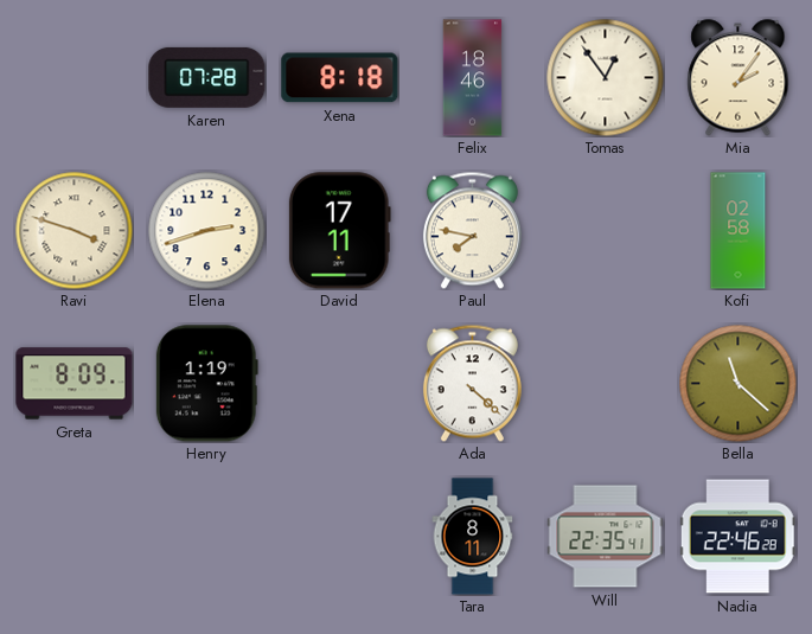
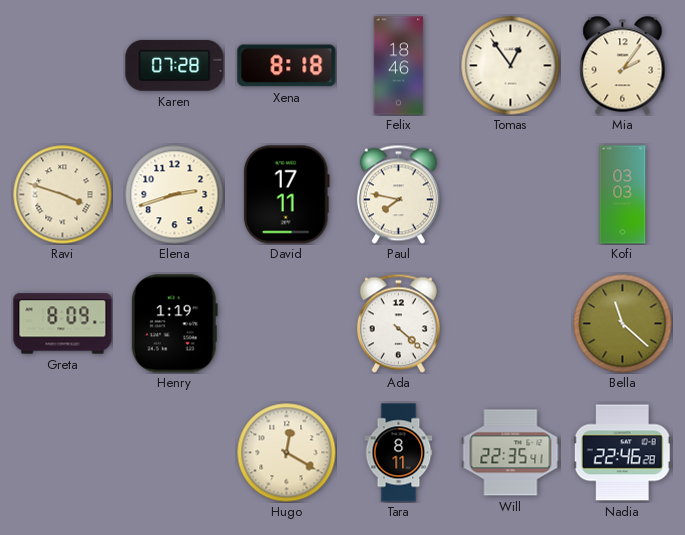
Kofi: 02:58 -> 03:03
Hugo: none -> 12:20
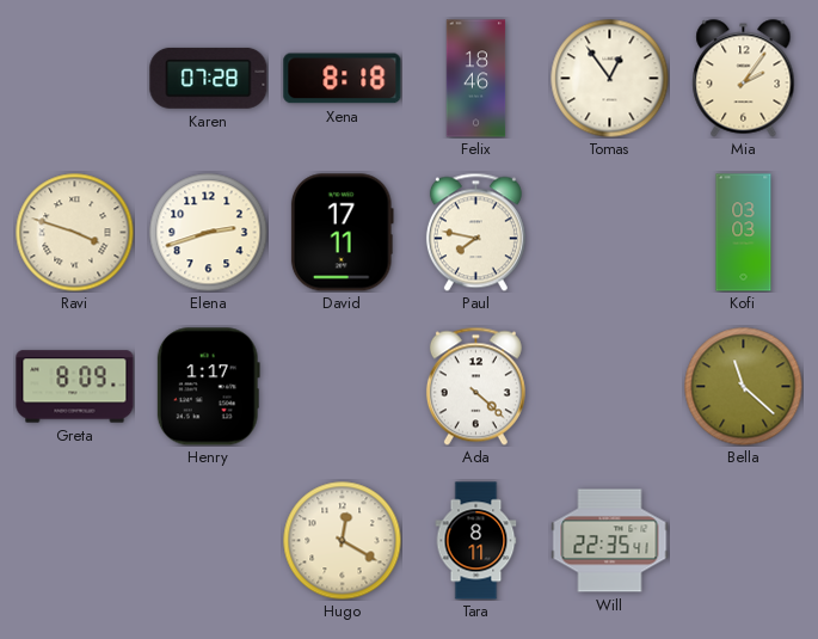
Henry: 1:19 -> 1:17
Nadia: 22:46 -> none
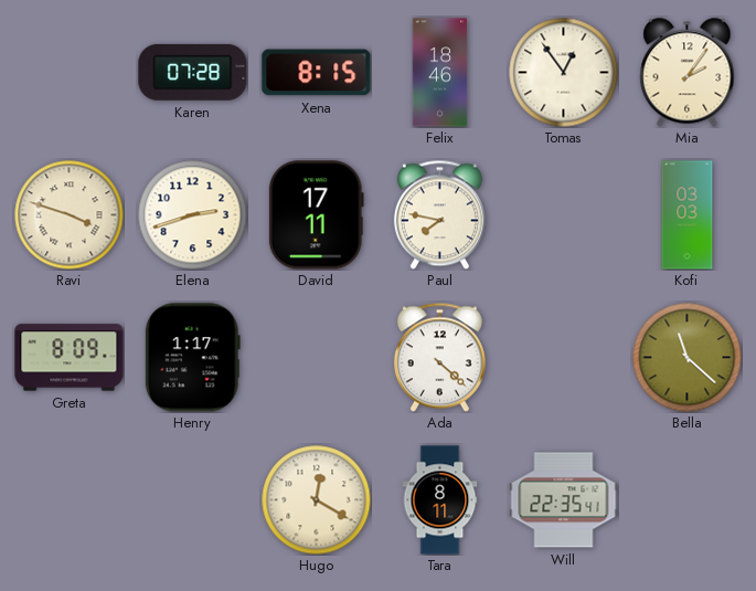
Xena: 8:18 -> 8:15
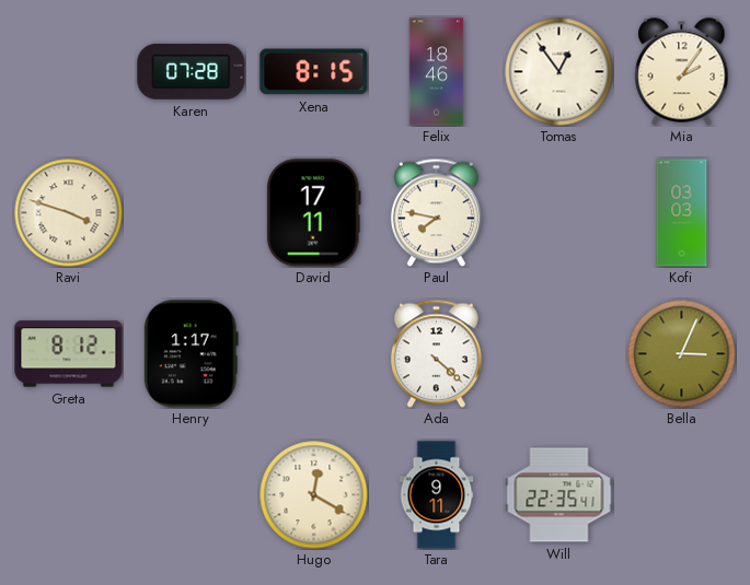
Elena: 2:42 -> none
Greta: 8:09 -> 8:12
Bella: 11:22 -> 3:04
Tara: 8:11 -> 9:11
